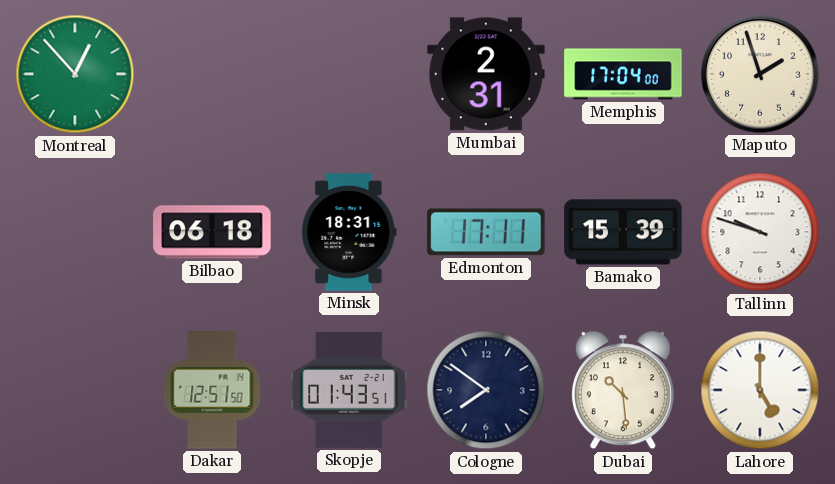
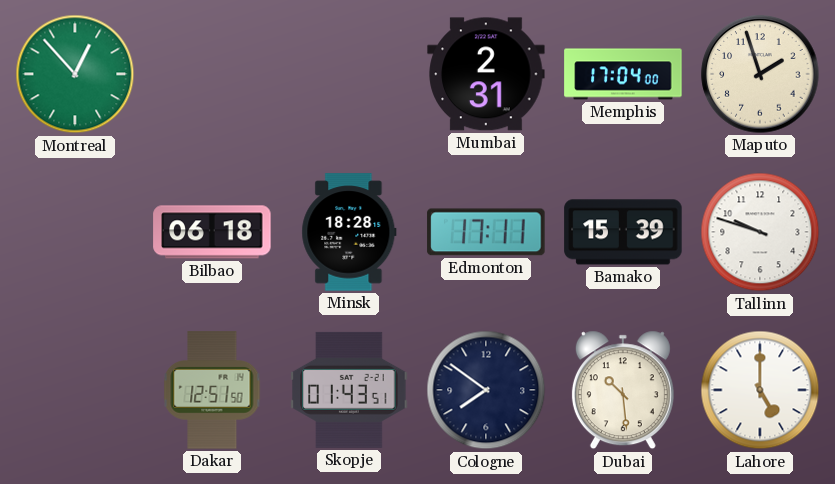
Minsk: 18:31 -> 18:28
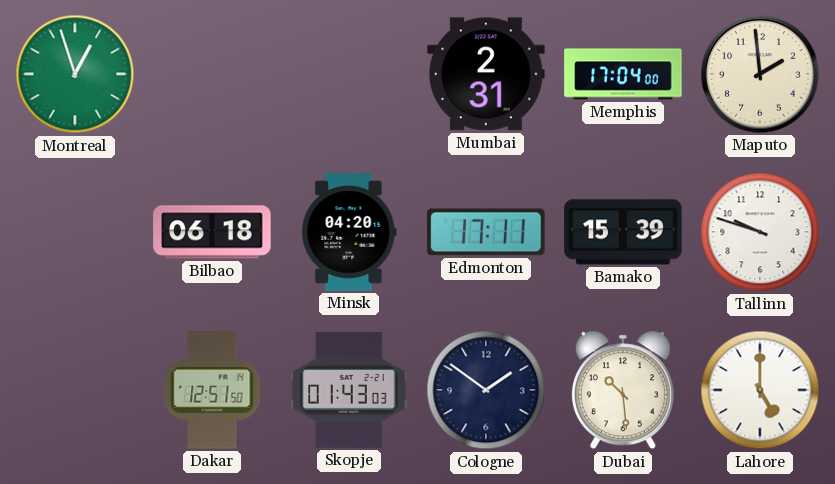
Montreal: 12:53 -> 12:57
Maputo: 1:57 -> 1:59
Minsk: 18:28 -> 04:20
Skopje: 01:43:51 -> 01:43:03
Cologne: 7:51 -> 1:51
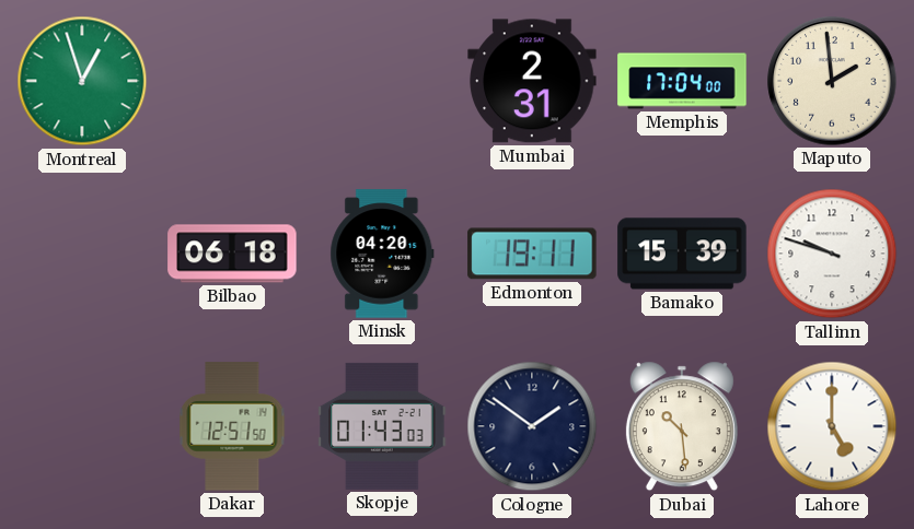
Edmonton: 17:11 -> 19:11
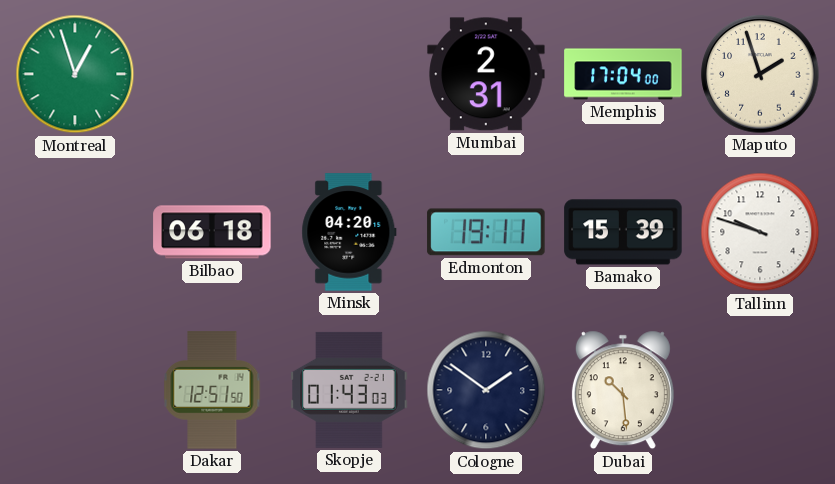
Maputo: 1:59 -> 1:57
Lahore: 5:00 -> none
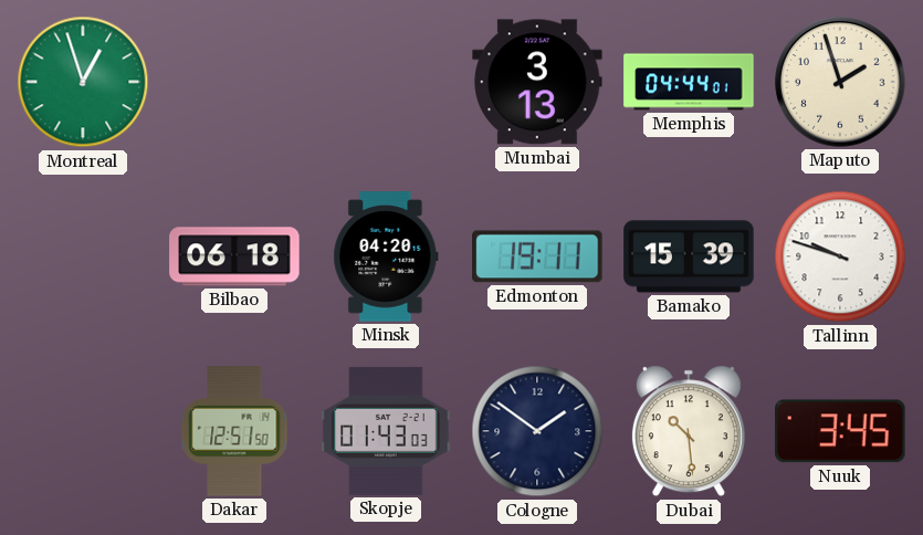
Mumbai: 2:31 -> 3:13
Memphis: 17:04 -> 04:44
Nuuk: none -> 3:45
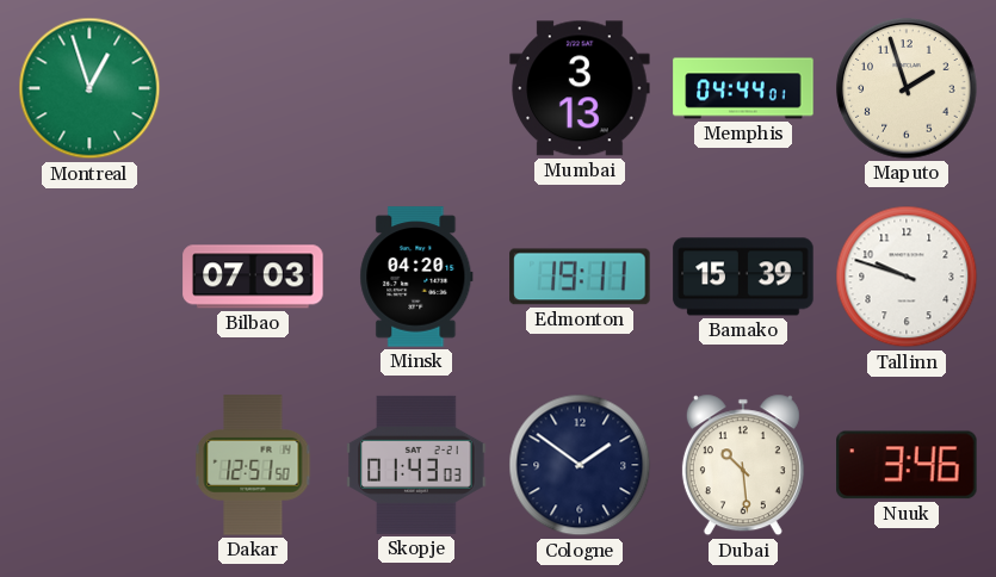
Bilbao: 06:18 -> 07:03
Nuuk: 3:45 -> 3:46
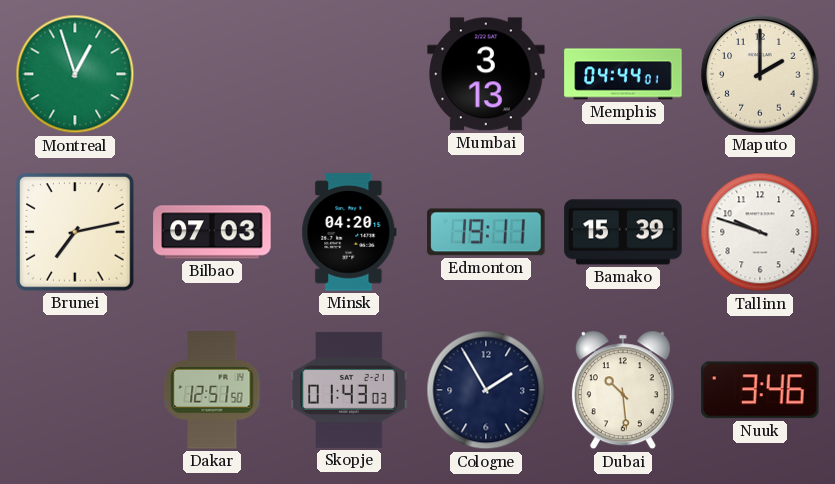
Maputo: 1:57 -> 2:00
Brunei: none -> 7:13
Cologne: 1:51 -> 1:55
